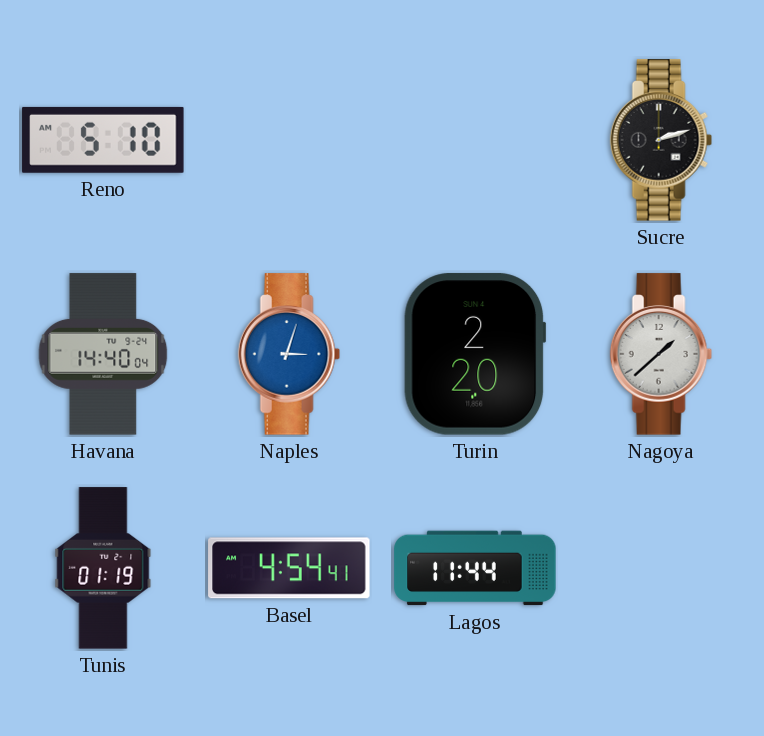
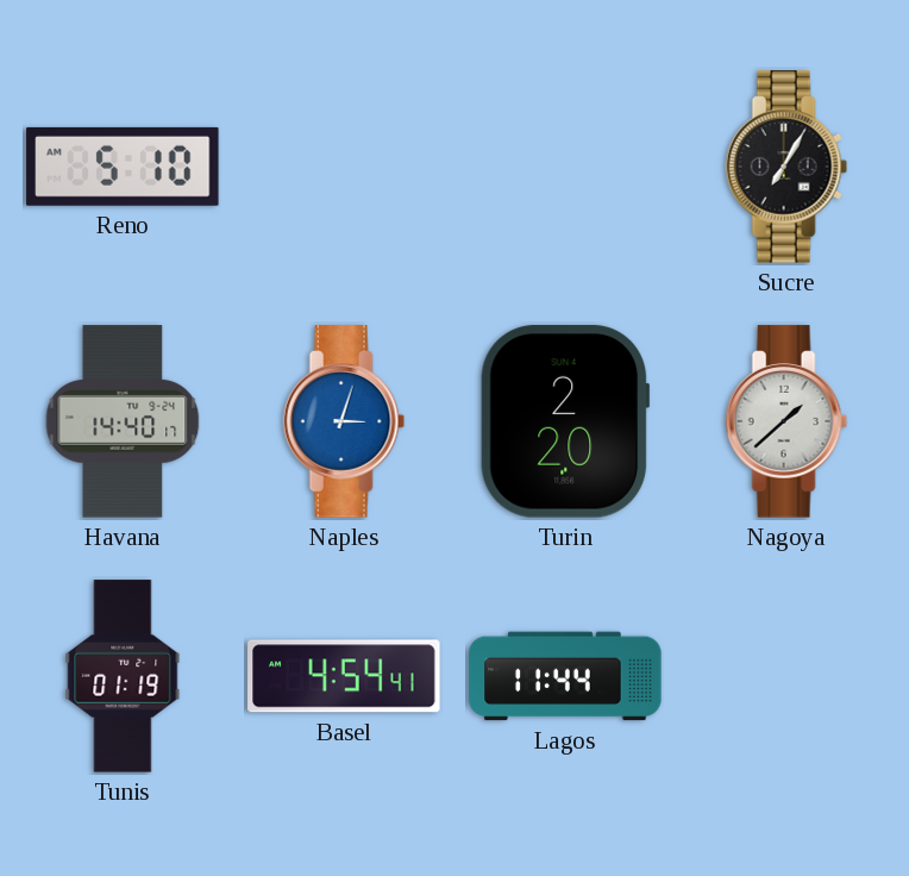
Sucre: 2:12 -> 7:05
Havana: 14:40:04 -> 14:40:17
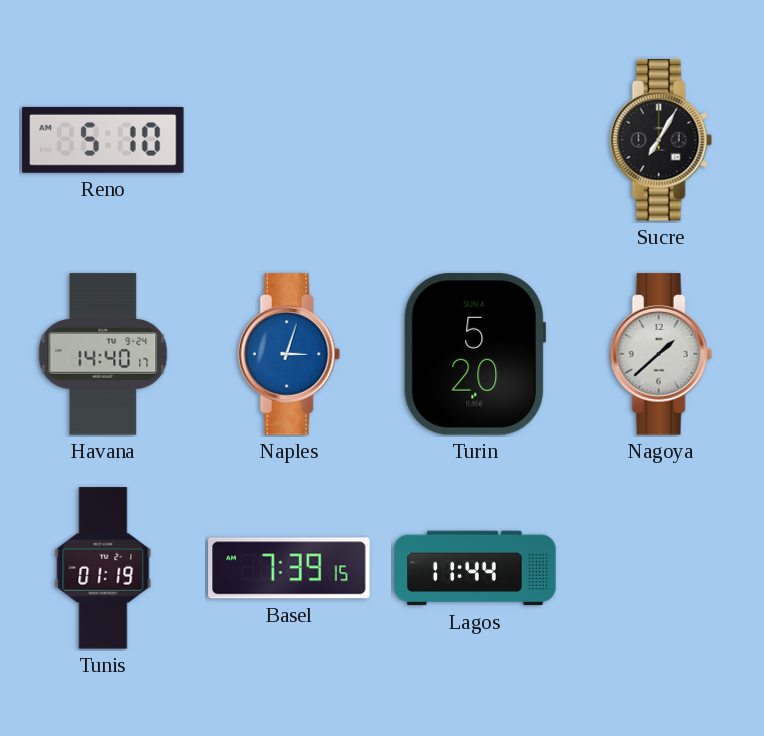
Turin: 2:20 -> 5:20
Basel: 4:54 -> 7:39
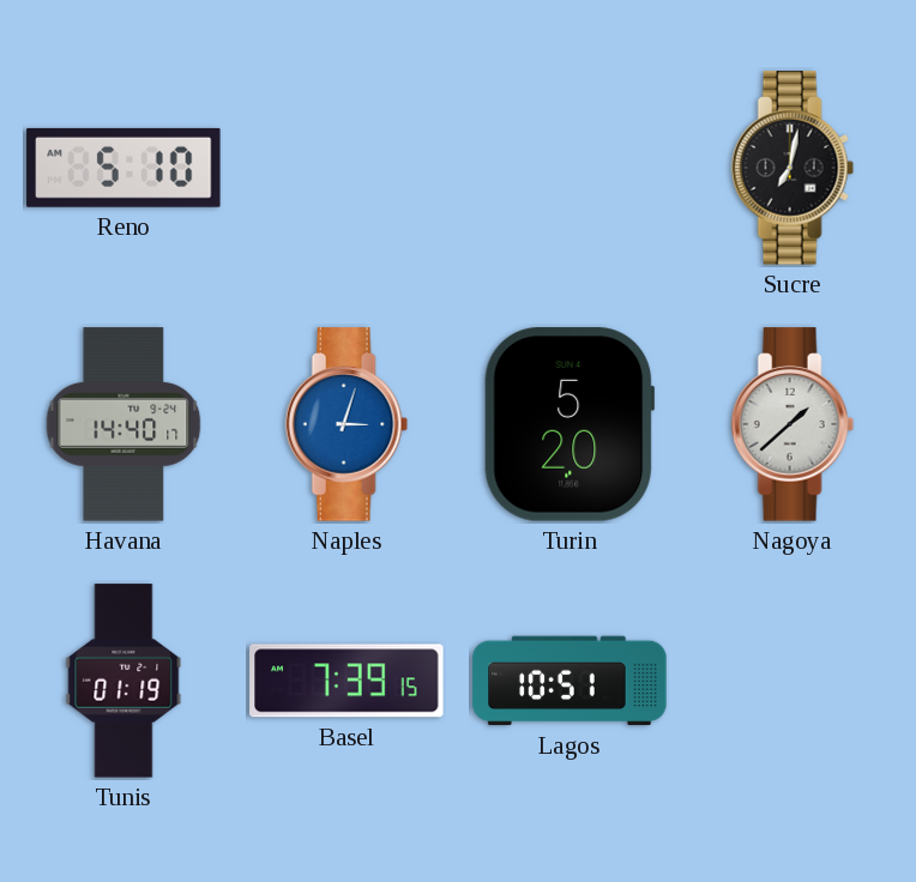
Sucre: 7:05 -> 7:02
Lagos: 11:44 -> 10:51
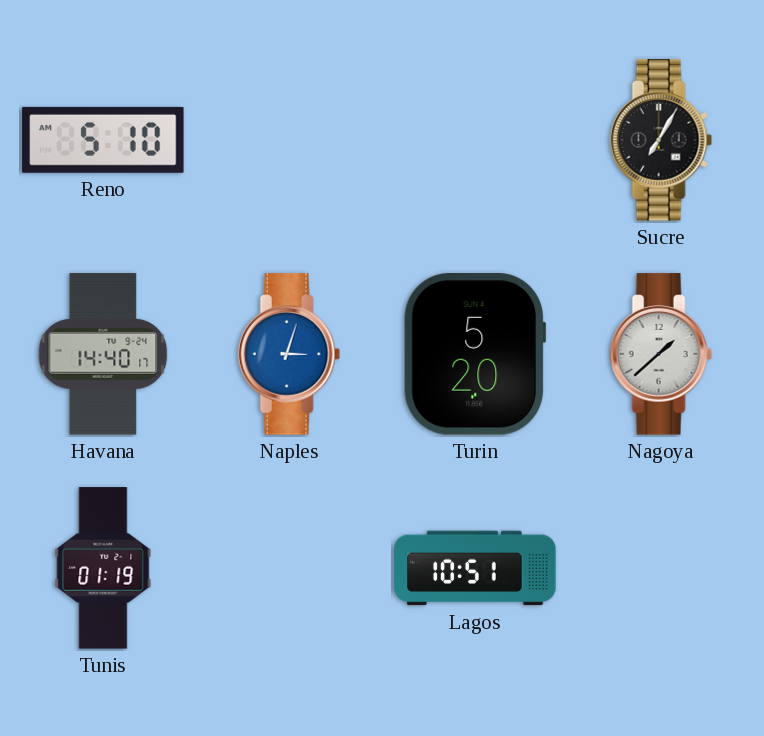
Sucre: 7:02 -> 7:05
Basel: 7:39 -> none
